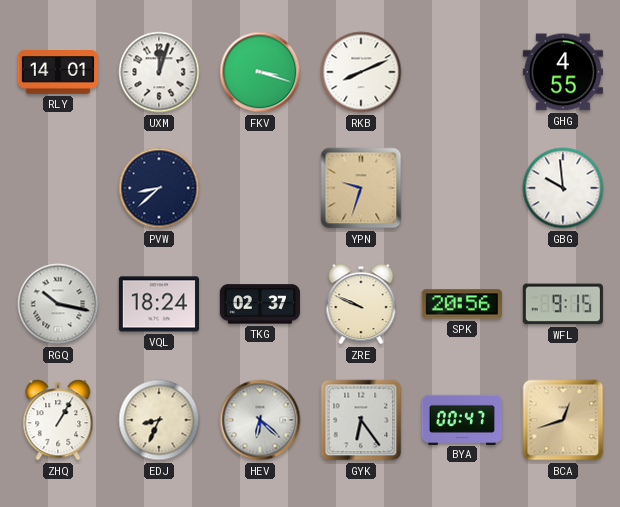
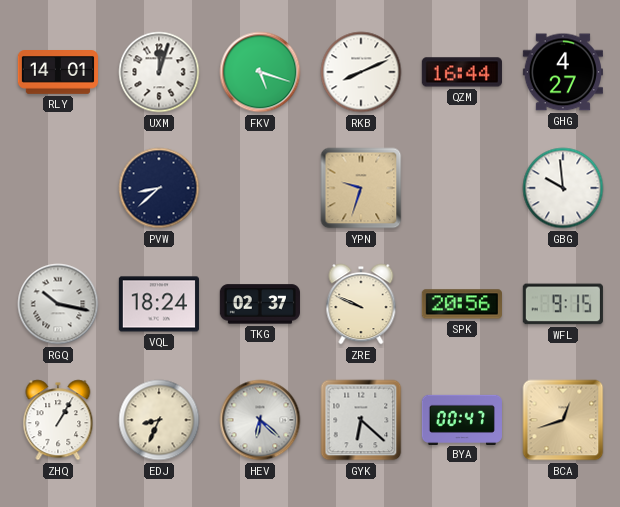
FKV: 3:18 -> 5:18
QZM: none -> 16:44
GHG: 4:55 -> 4:27
GYK: 6:24 -> 6:22
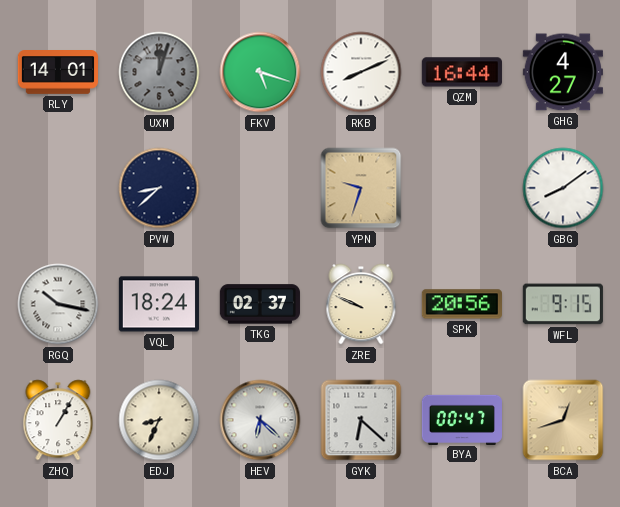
UXM dial: white -> grey
GBG: 9:59 -> 8:09
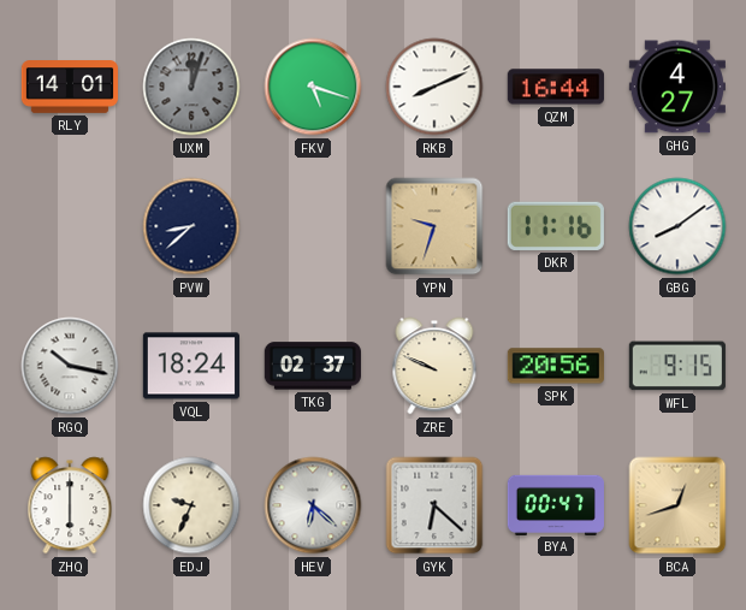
DKR: none -> 11:16
ZHQ: 1:05 -> 6:00
EDJ: 8:34 -> 9:34
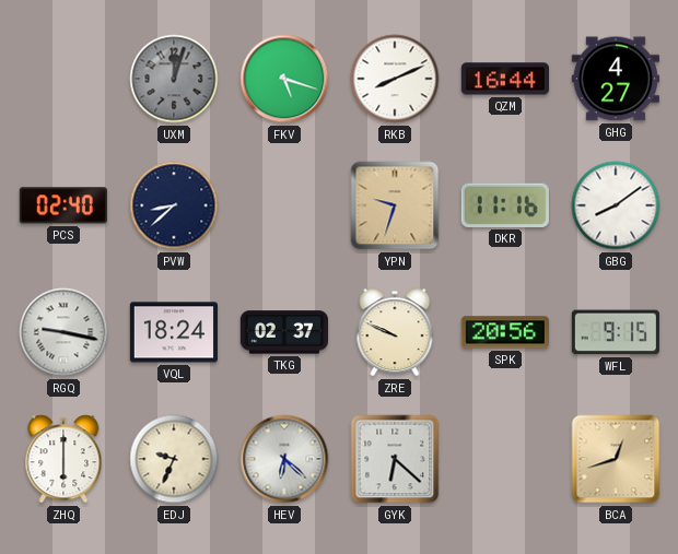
RLY: 14:01 -> none
PCS: none -> 02:40
RGQ: 10:17 -> 9:17
BYA: 00:47 -> none
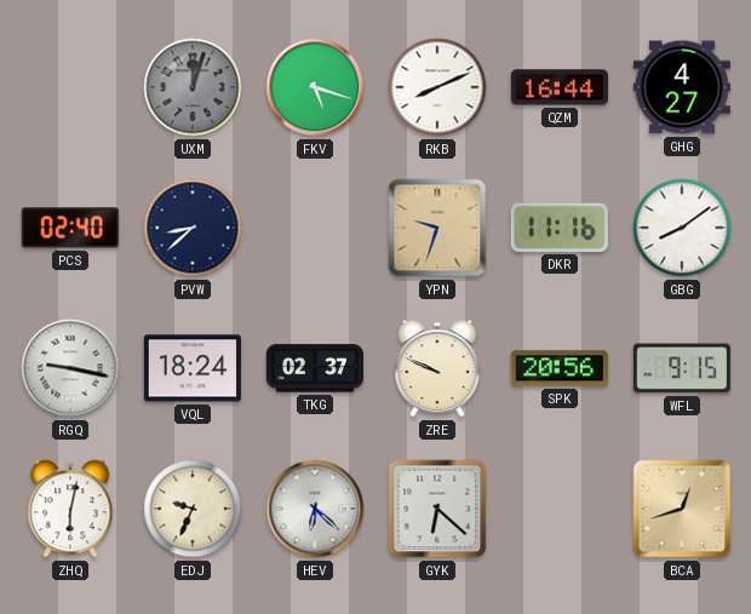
ZHQ: 6:00 -> 6:02
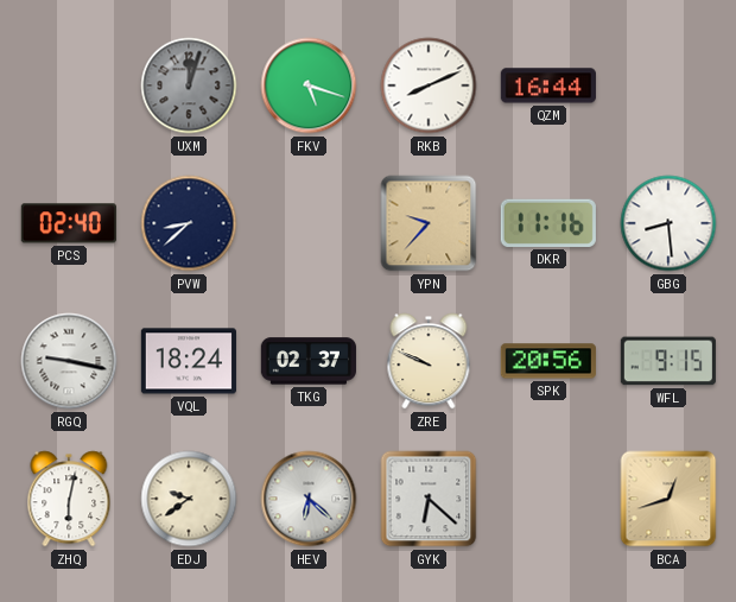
GHG: 4:27 -> none
YPN: 9:33 -> 9:37
GBG: 8:09 -> 8:29
EDJ: 9:34 -> 9:39
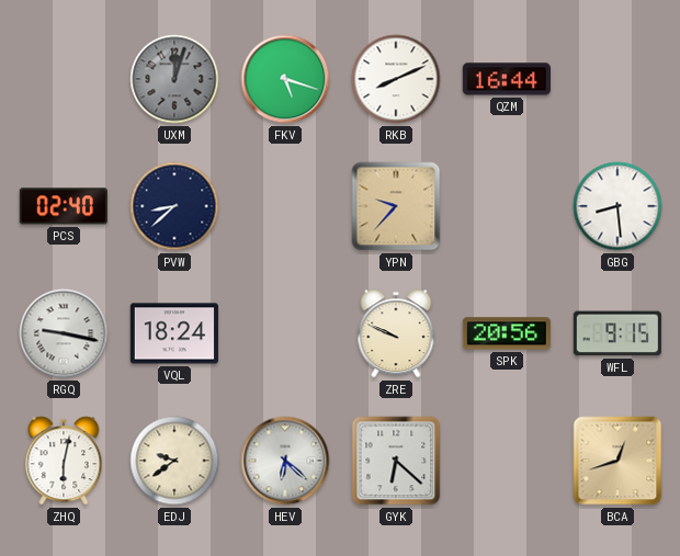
DKR: 11:16 -> none
TKG: 02:37 -> none
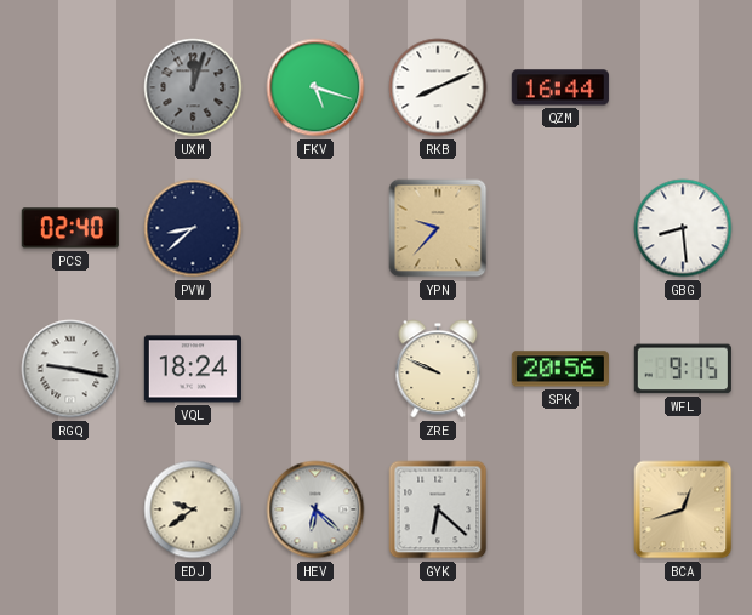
ZHQ: 6:02 -> none
